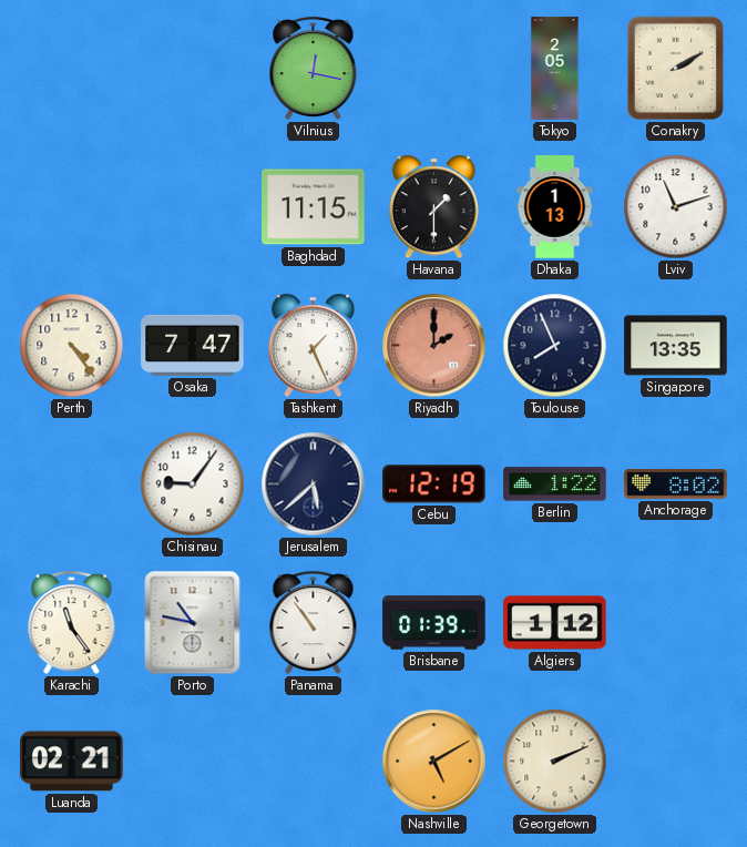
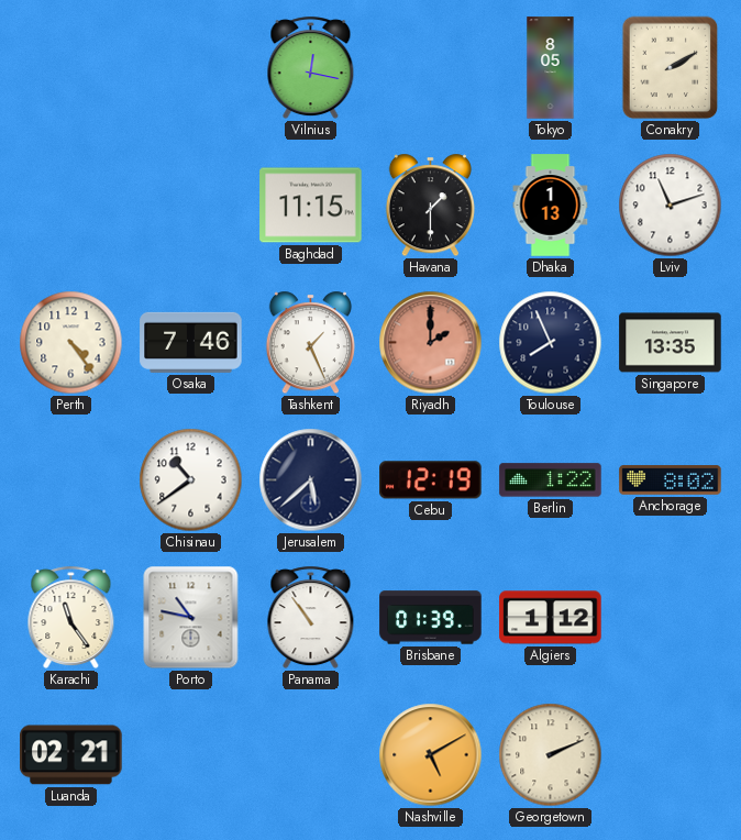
Tokyo: 2:05 -> 8:05
Osaka: 7:47 -> 7:46
Chisinau: 9:06 -> 10:39
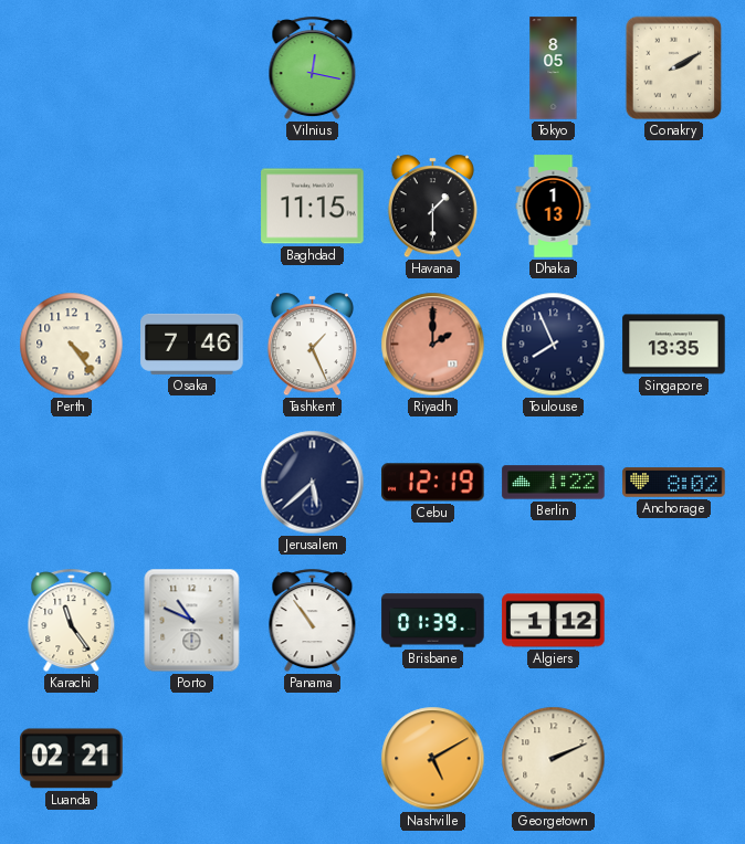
Lviv: 11:12 -> none
Chisinau: 10:39 -> none
Porto: 10:47 -> 10:49
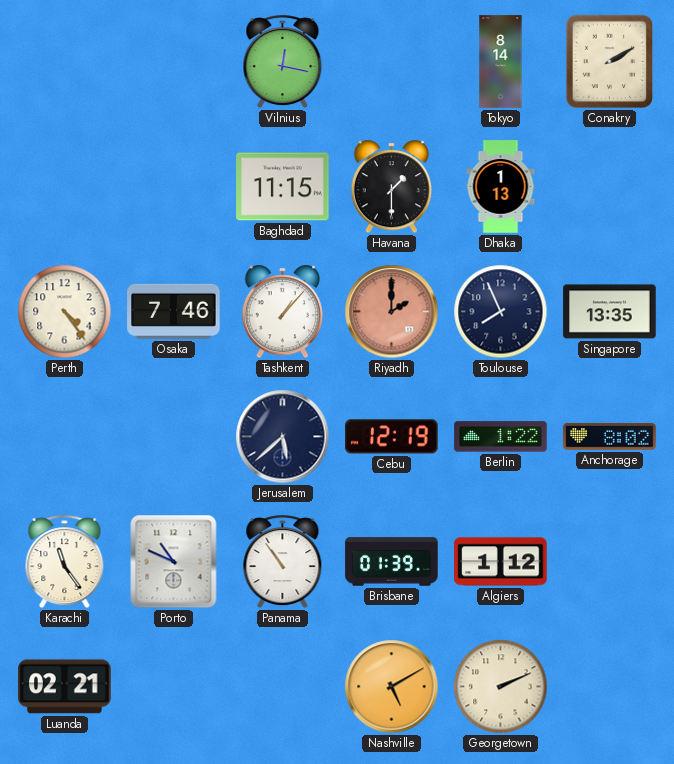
Tokyo: 8:05 -> 8:14
Tashkent: 1:26 -> 1:07
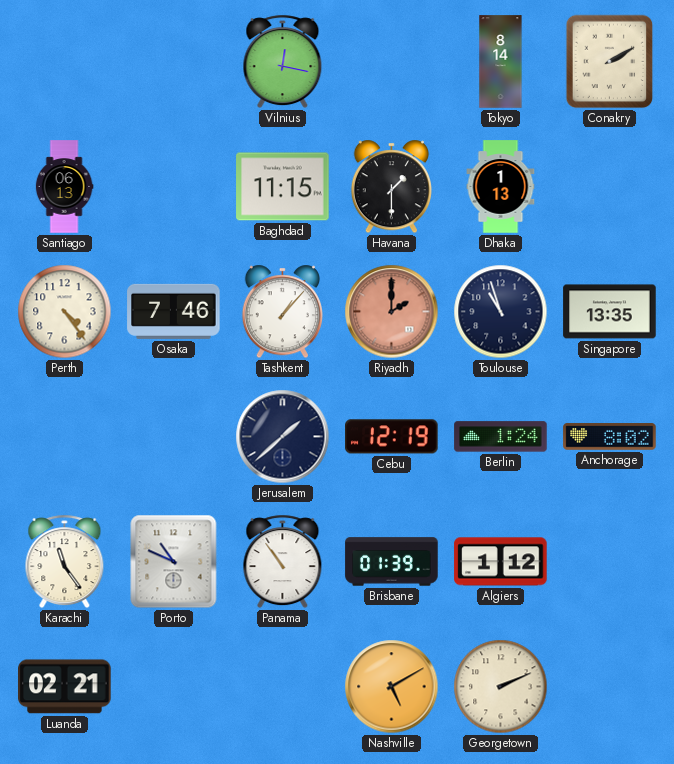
Santiago: none -> 06:13
Toulouse: 7:56 -> 10:57
Jerusalem: 5:38 -> 1:38
Berlin: 1:22 -> 1:24
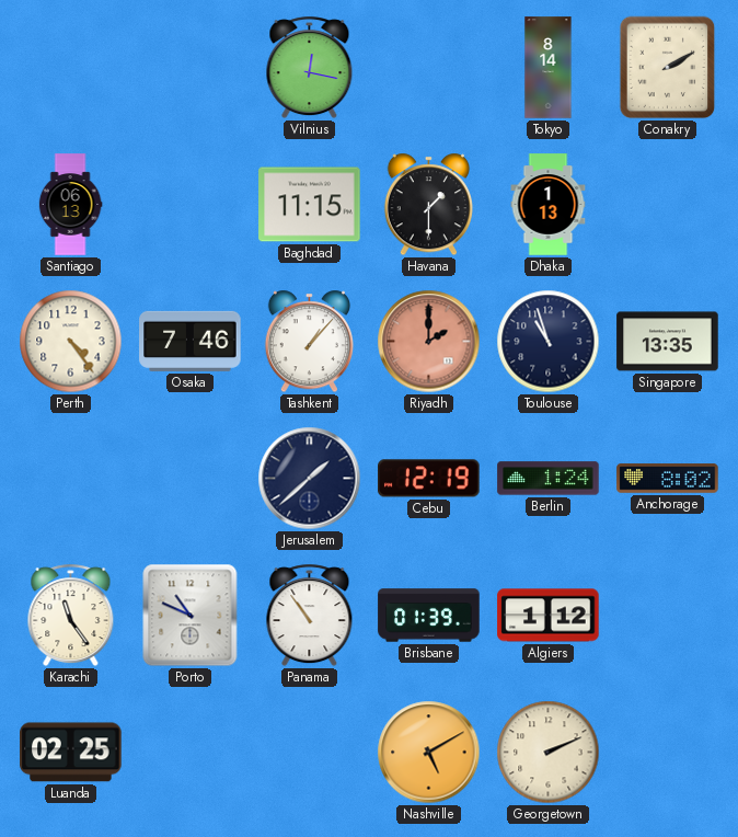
Luanda: 02:21 -> 02:25
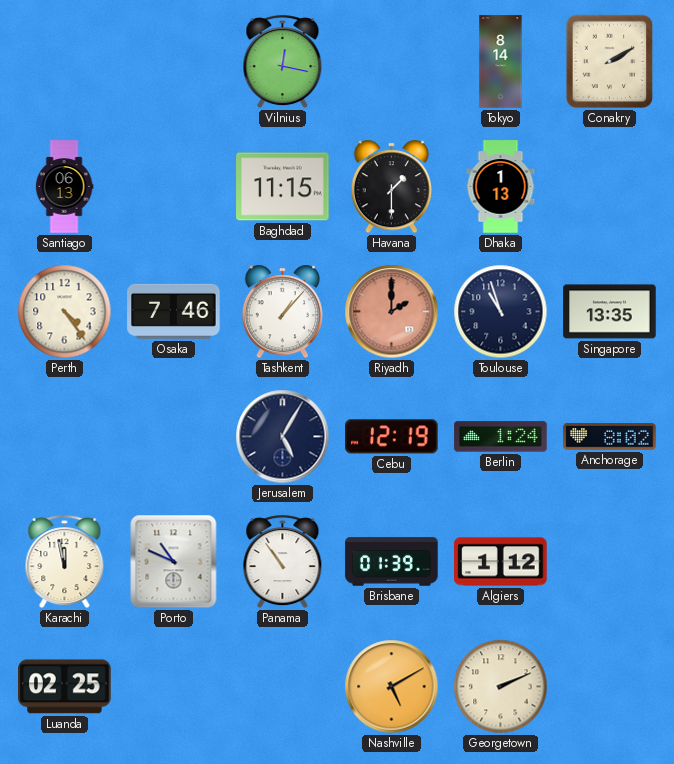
Jerusalem: 1:38 -> 5:05
Karachi: 11:24 -> 11:58
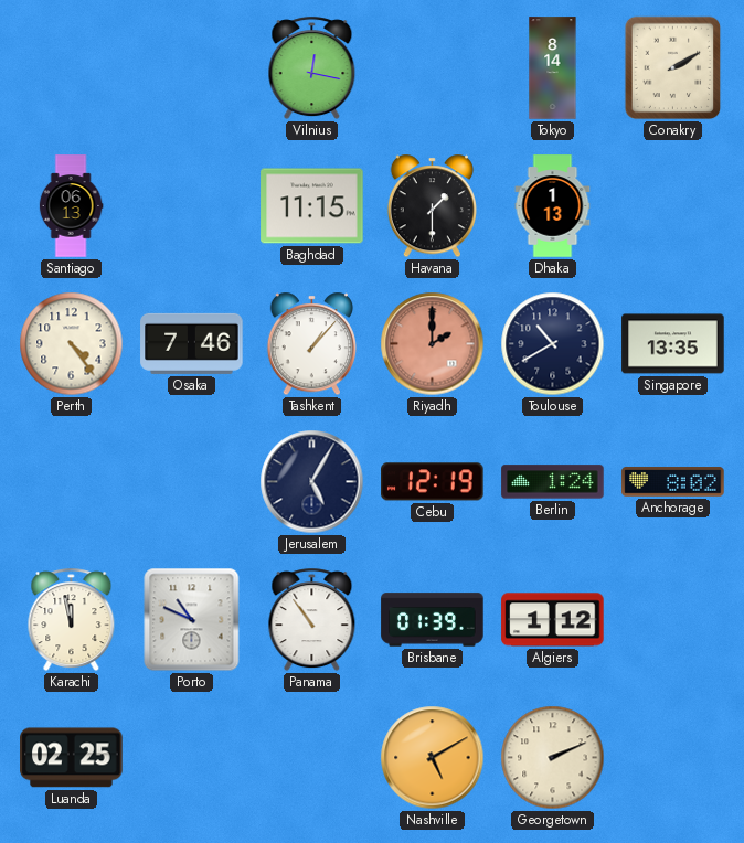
Toulouse: 10:57 -> 10:40
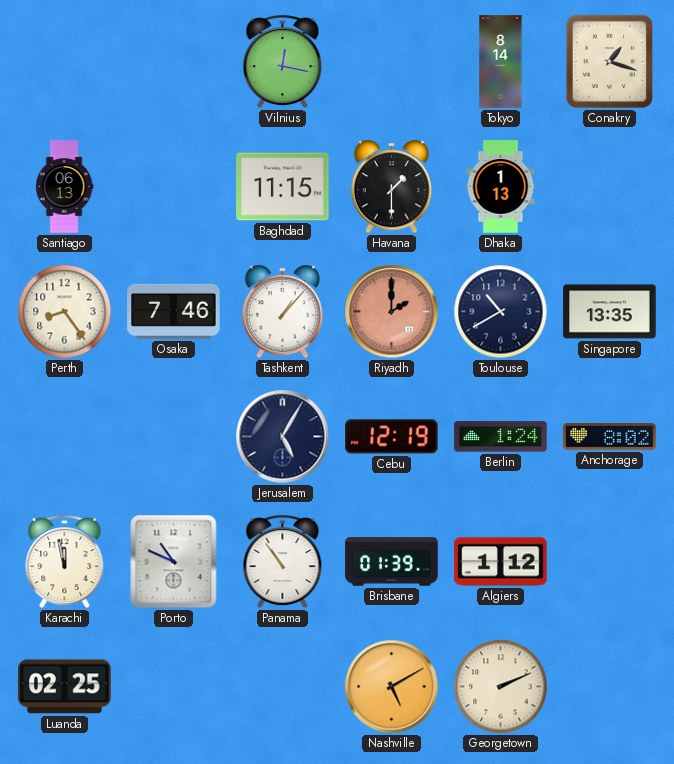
Conakry: 2:10 -> 1:18
Perth: 4:24 -> 8:24
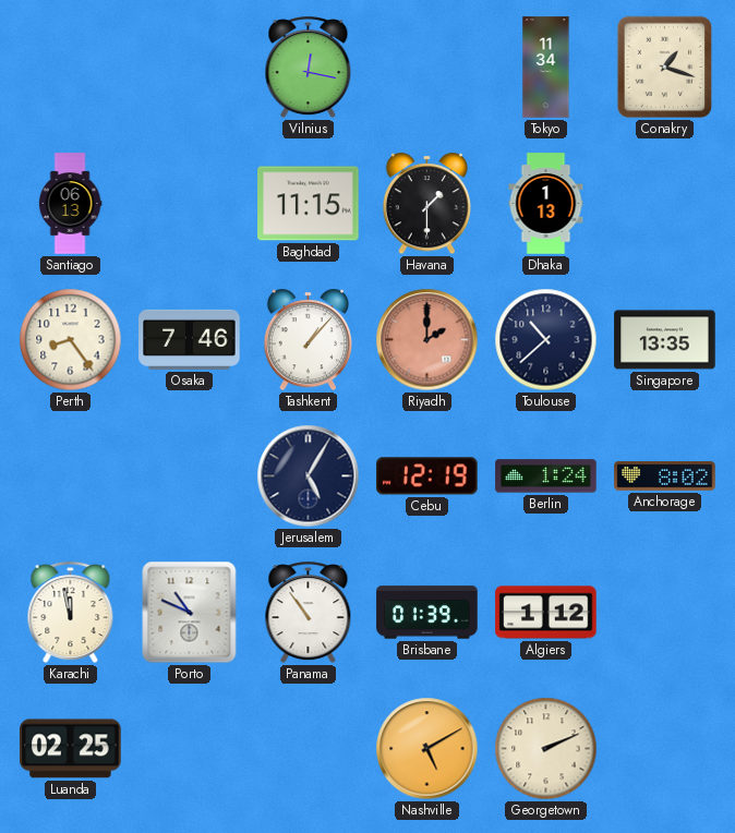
Tokyo: 8:14 -> 11:34
Toulouse: 10:40 -> 10:38
